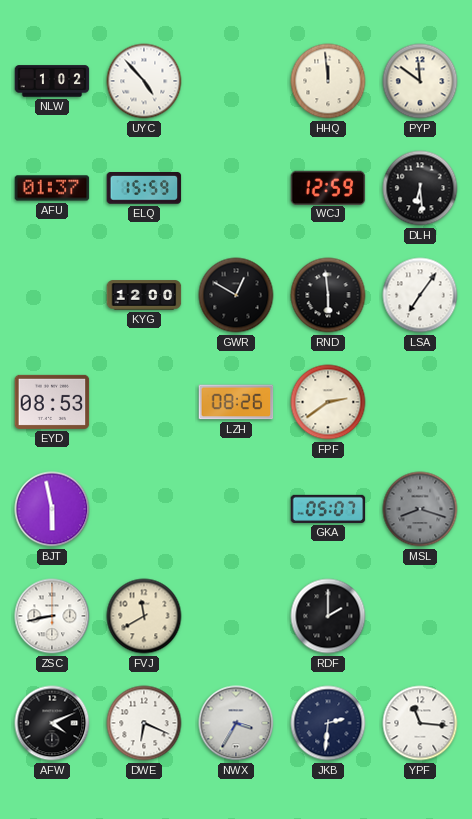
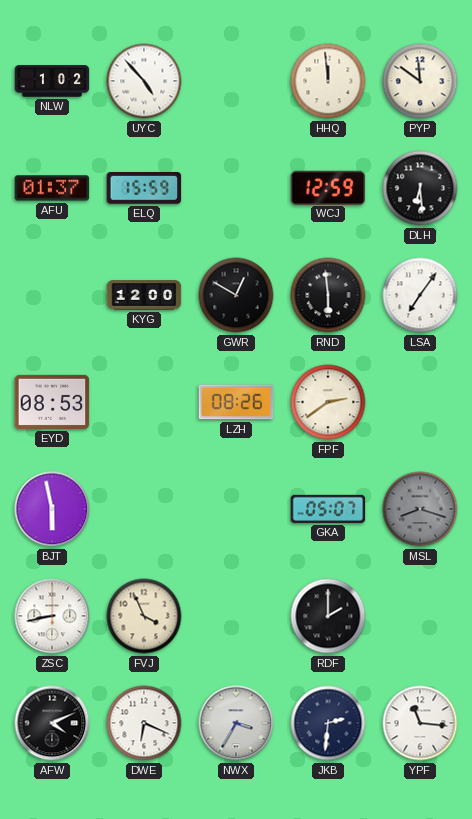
FVJ: 11:40 -> 3:56
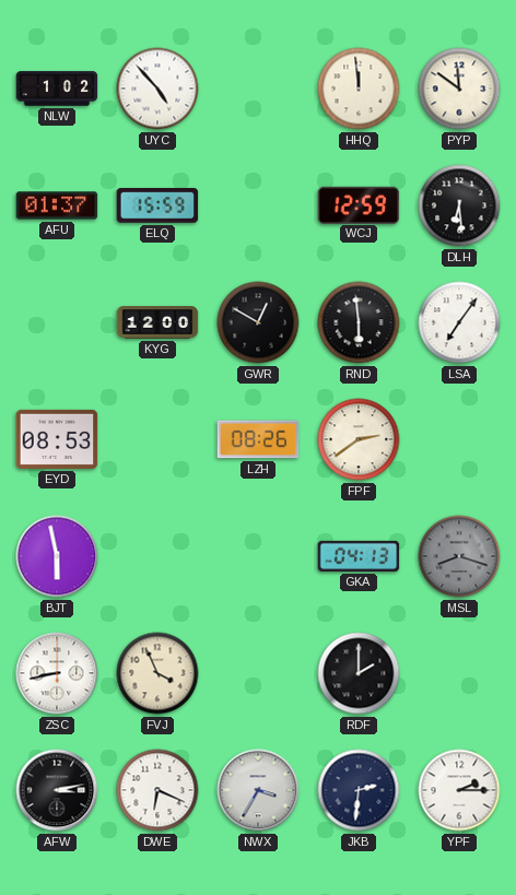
GKA: 05:07 -> 04:13
AFW: 4:11 -> 3:13
YPF: 11:16 -> 2:15
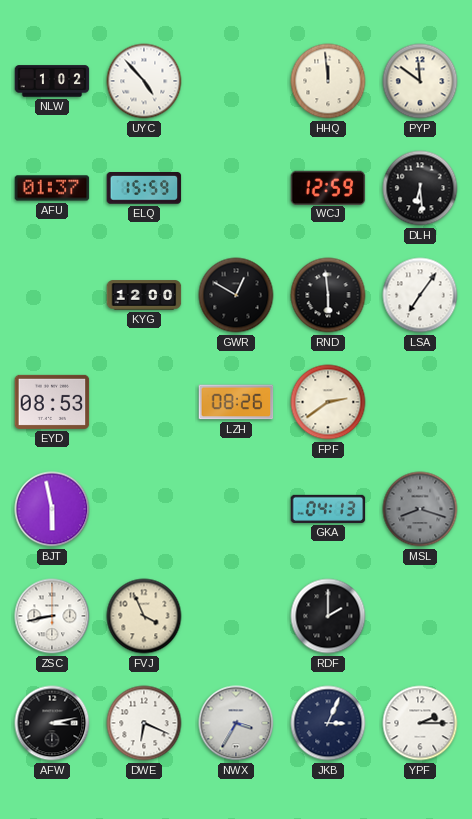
JKB: 2:31 -> 3:04
